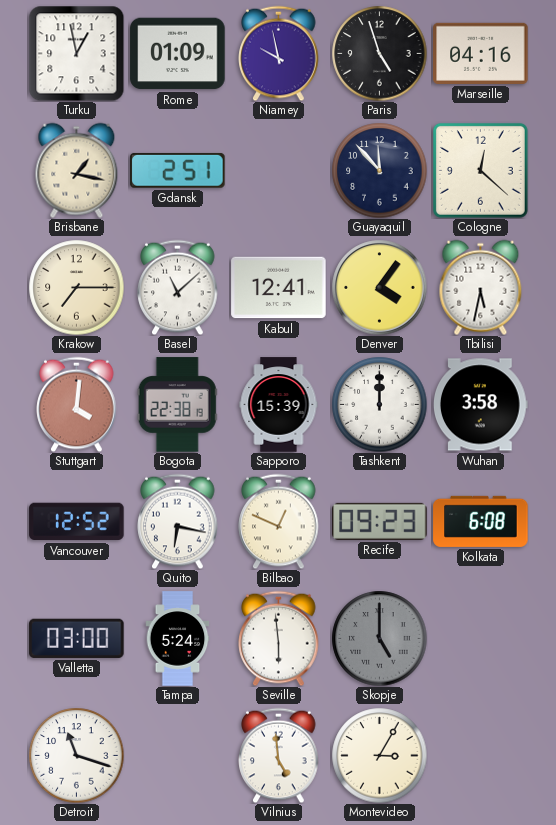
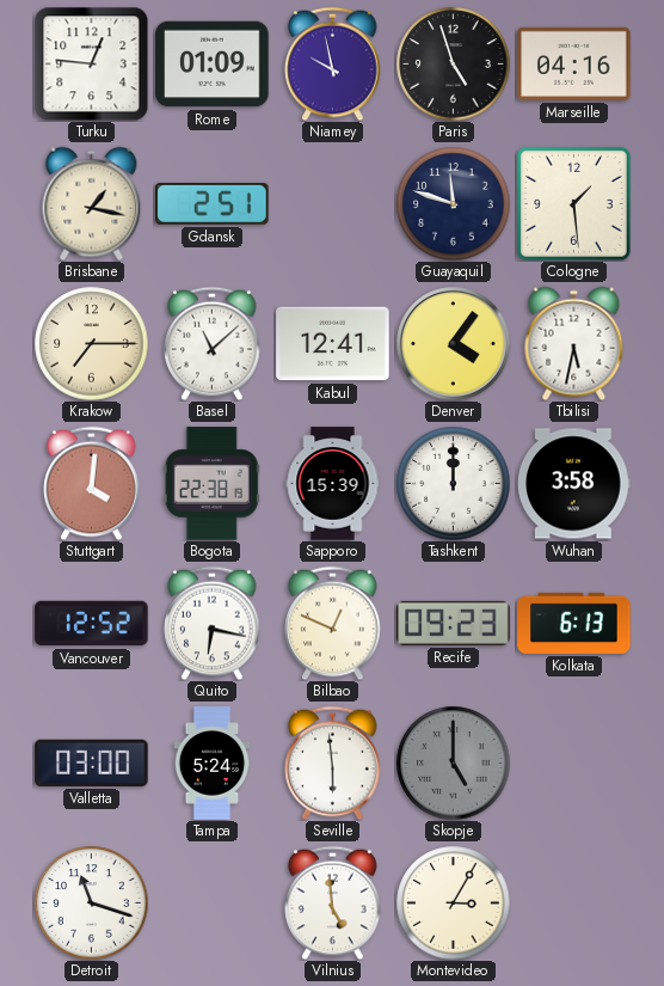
Turku: 12:58 -> 12:46
Guayaquil: 11:53 -> 11:48
Cologne: 12:22 -> 1:29
Kolkata: 6:08 -> 6:13
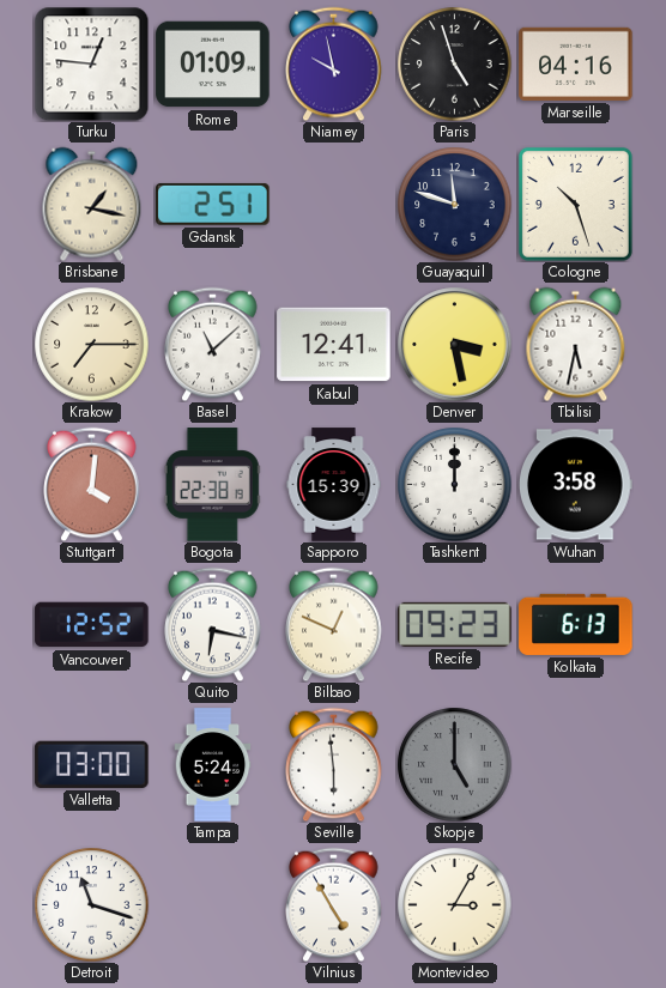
Cologne: 1:29 -> 10:27
Denver: 4:06 -> 3:28
Vilnius: 4:59 -> 4:55
